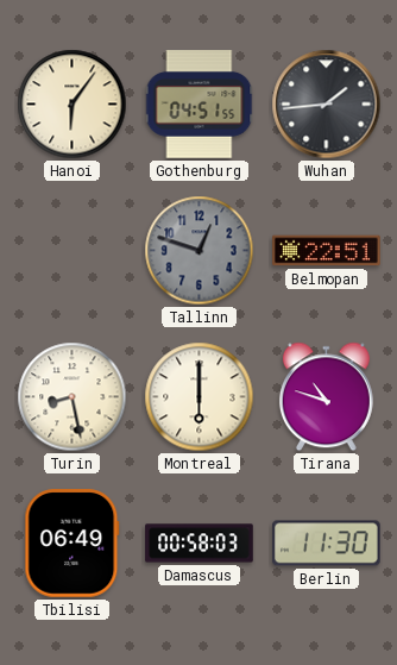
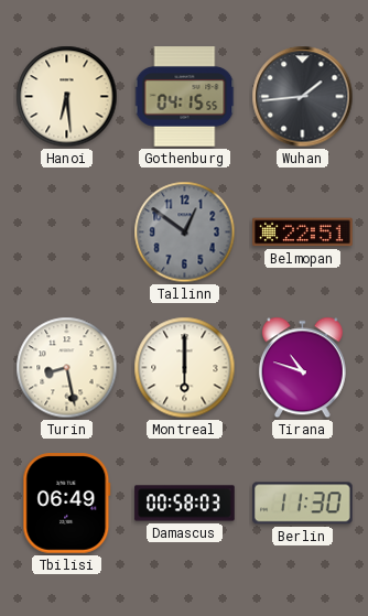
Hanoi: 6:06 -> 6:29
Gothenburg: 04:51 -> 04:15
Tallinn: 12:48 -> 12:51
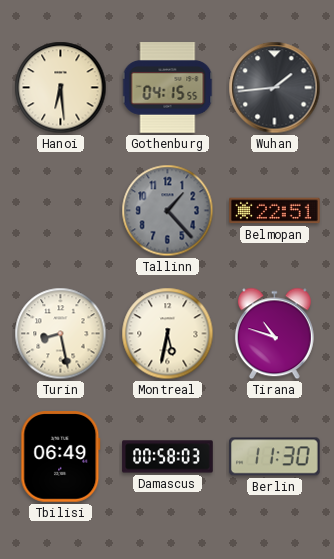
Tallinn: 12:51 -> 1:23
Montreal: 6:00 -> 5:32
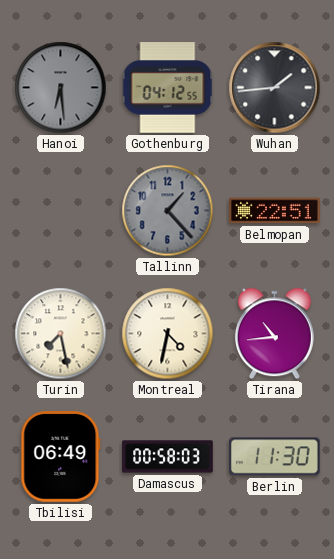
Hanoi dial: cream -> grey
Gothenburg: 04:15 -> 04:12
Turin: 8:28 -> 7:28
Montreal: 5:32 -> 4:32
Tirana: 10:48 -> 10:44
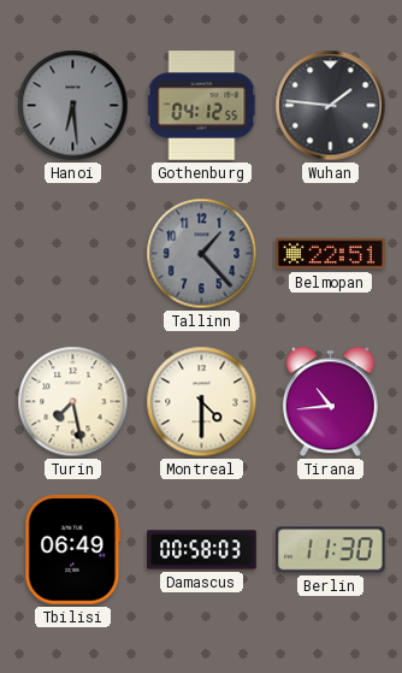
Wuhan: 1:44 -> 1:46
Montreal: 4:32 -> 4:30
